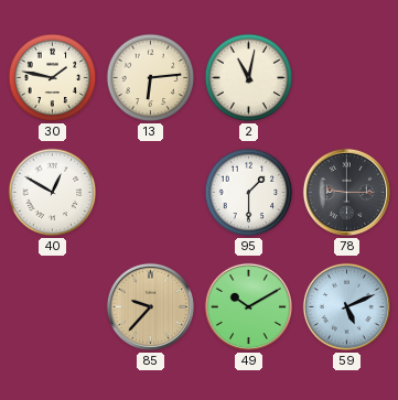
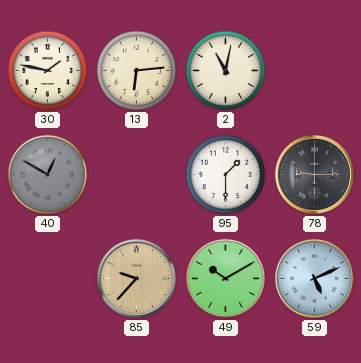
40 dial: white -> grey
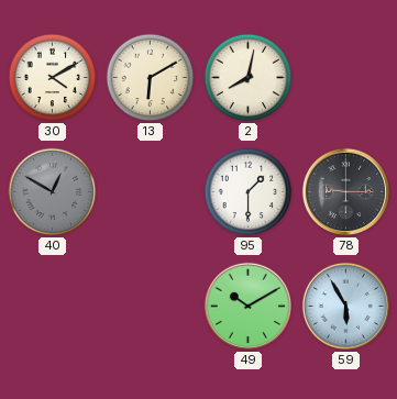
30: 1:47 -> 4:10
13: 6:14 -> 6:10
2: 11:02 -> 8:02
85: 9:37 -> none
59: 5:11 -> 5:55
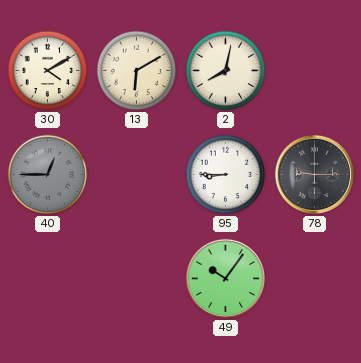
40: 12:50 -> 12:45
95: 1:30 -> 8:45
49: 10:10 -> 10:06
59: 5:55 -> none
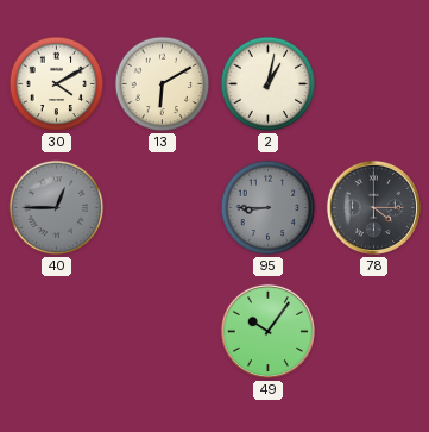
2: 8:02 -> 1:02
95 dial: white -> grey
78: 9:15 -> 4:15
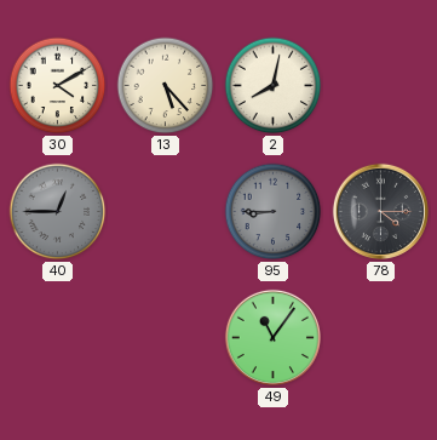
13: 6:10 -> 5:23
2: 1:02 -> 8:02
49: 10:06 -> 11:06
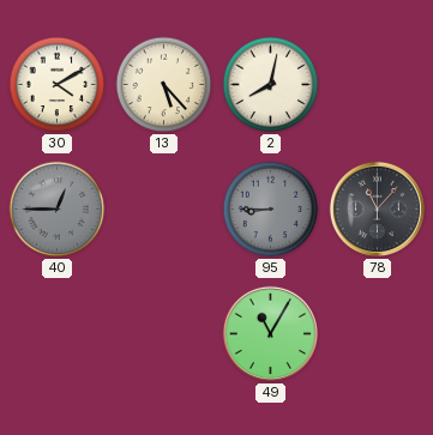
78: 4:15 -> 11:07
49: 11:06 -> 11:05
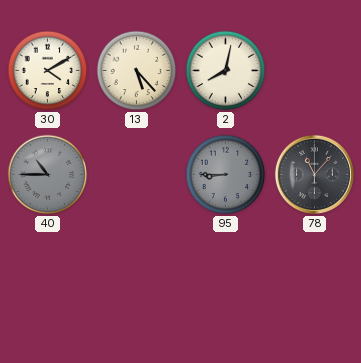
40: 12:45 -> 10:45
49: 11:05 -> none
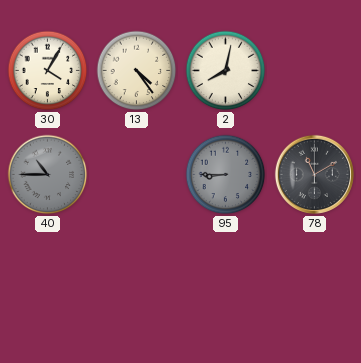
30: 4:10 -> 4:05
13: 5:23 -> 4:24
78: 11:07 -> 11:10
